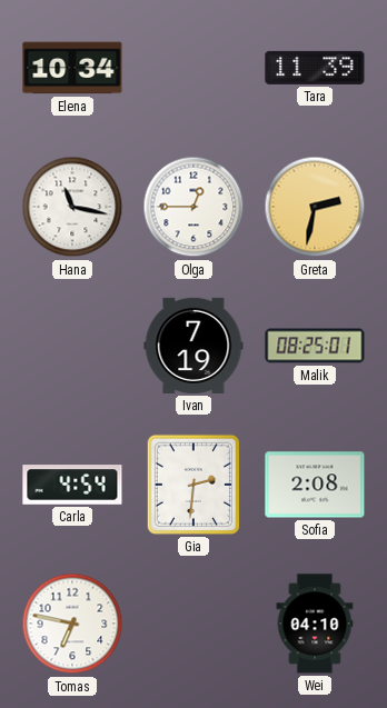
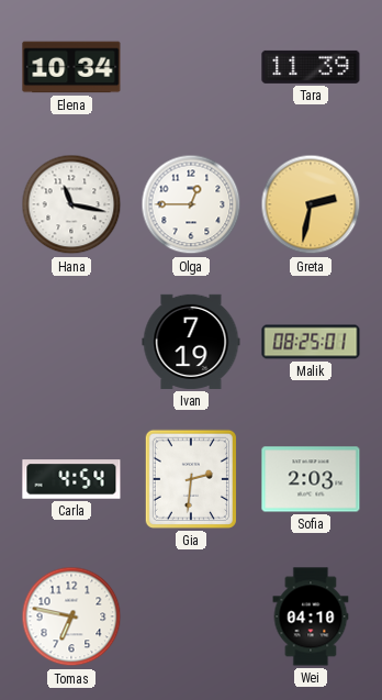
Sofia: 2:08 -> 2:03
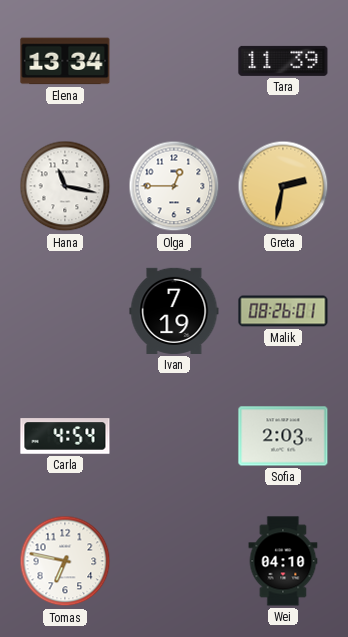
Elena: 10:34 -> 13:34
Malik: 08:25 -> 08:26
Gia: 2:31 -> none
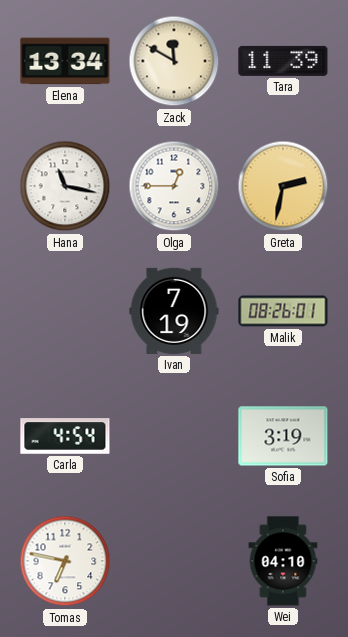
Zack: none -> 11:50
Sofia: 2:03 -> 3:19
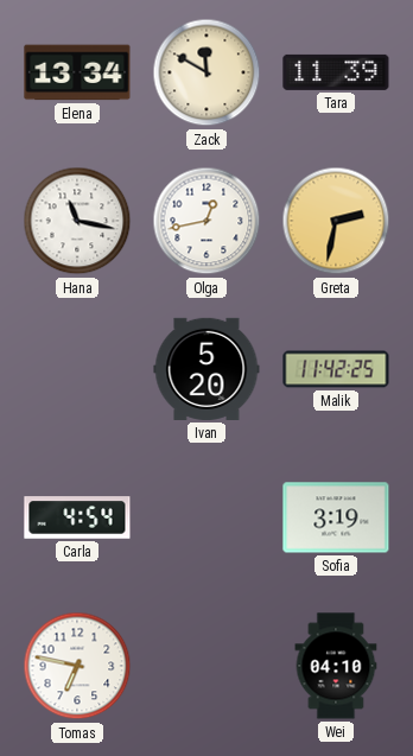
Olga: 12:45 -> 12:43
Ivan: 7:19 -> 5:20
Malik: 08:26 -> 11:42
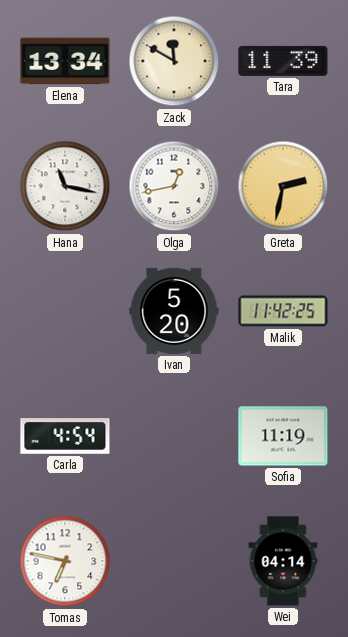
Sofia: 3:19 -> 11:19
Wei: 04:10 -> 04:14
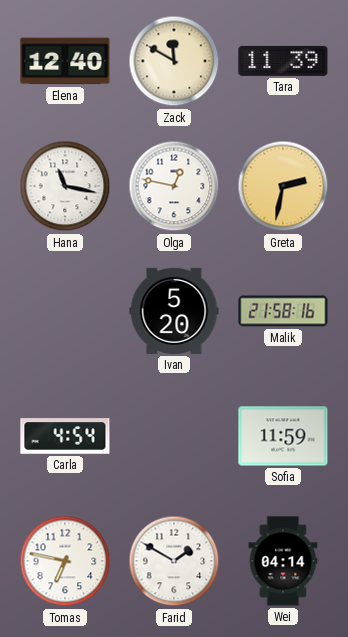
Elena: 13:34 -> 12:40
Olga: 12:43 -> 12:47
Malik: 11:42 -> 21:58
Sofia: 11:19 -> 11:59
Farid: none -> 1:50
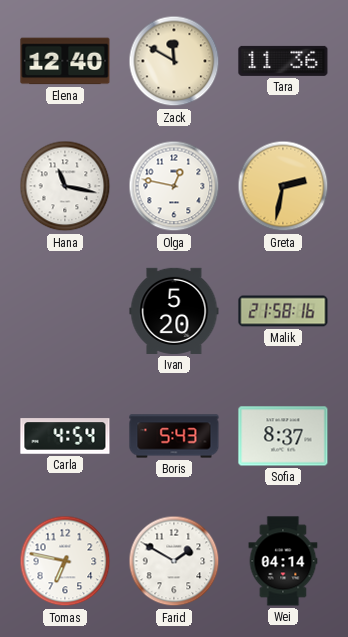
Tara: 11:39 -> 11:36
Boris: none -> 5:43
Sofia: 11:59 -> 8:37
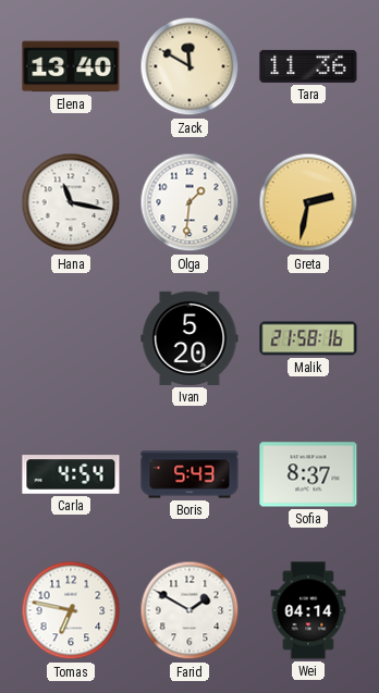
Elena: 12:40 -> 13:40
Olga: 12:47 -> 1:31
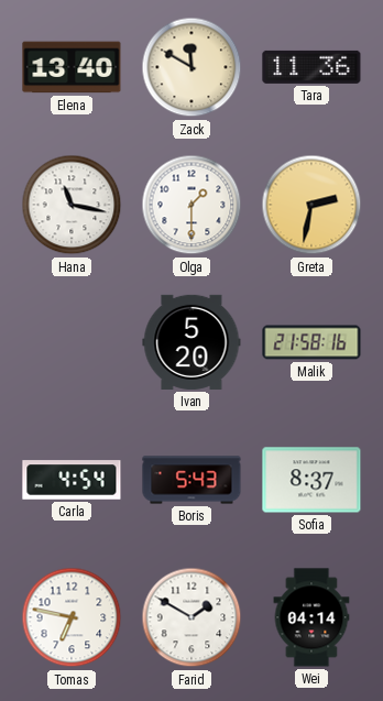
Olga: 1:31 -> 1:30
